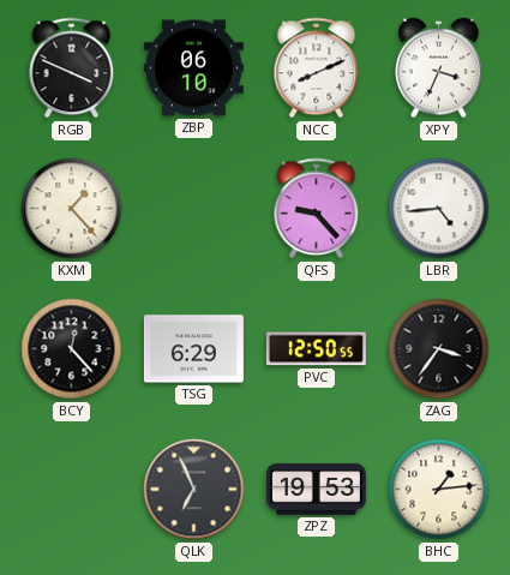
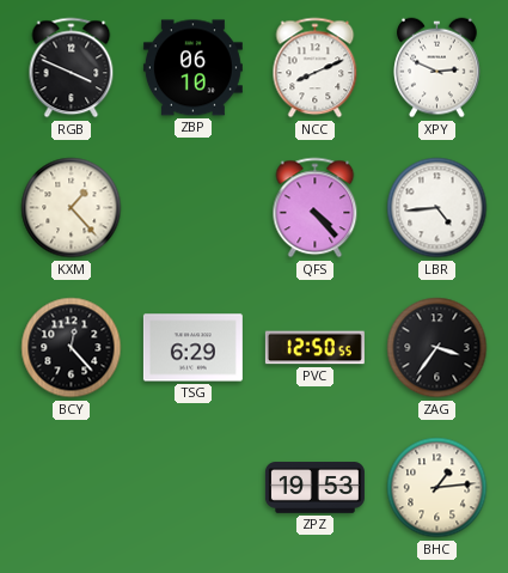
XPY: 3:34 -> 2:49
QFS: 9:23 -> 4:23
QLK: 6:56 -> none
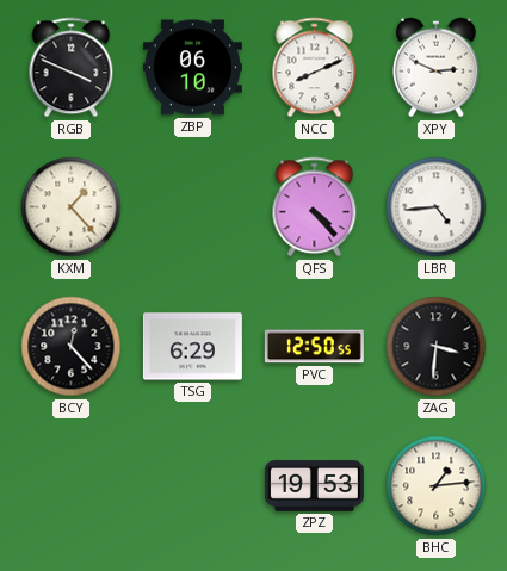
ZAG: 3:36 -> 3:31
